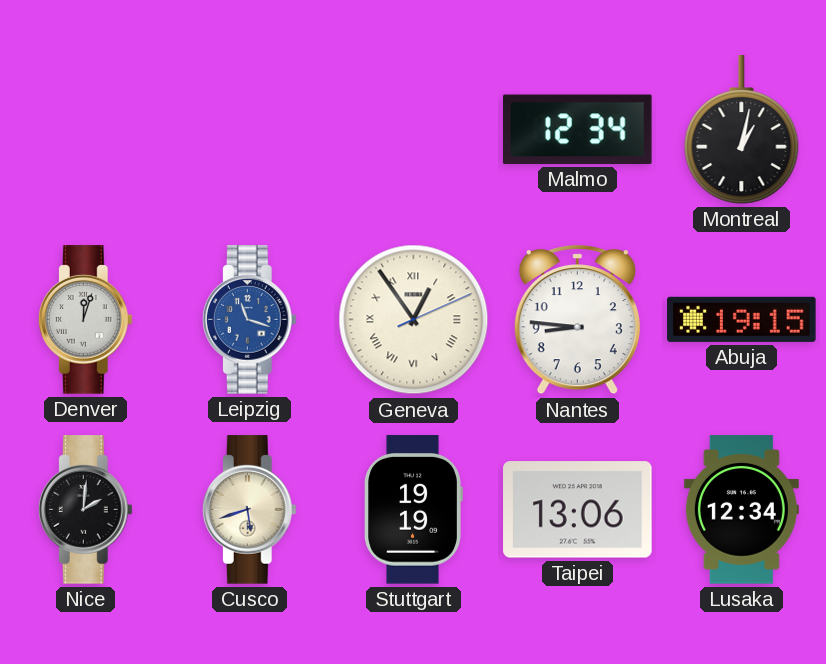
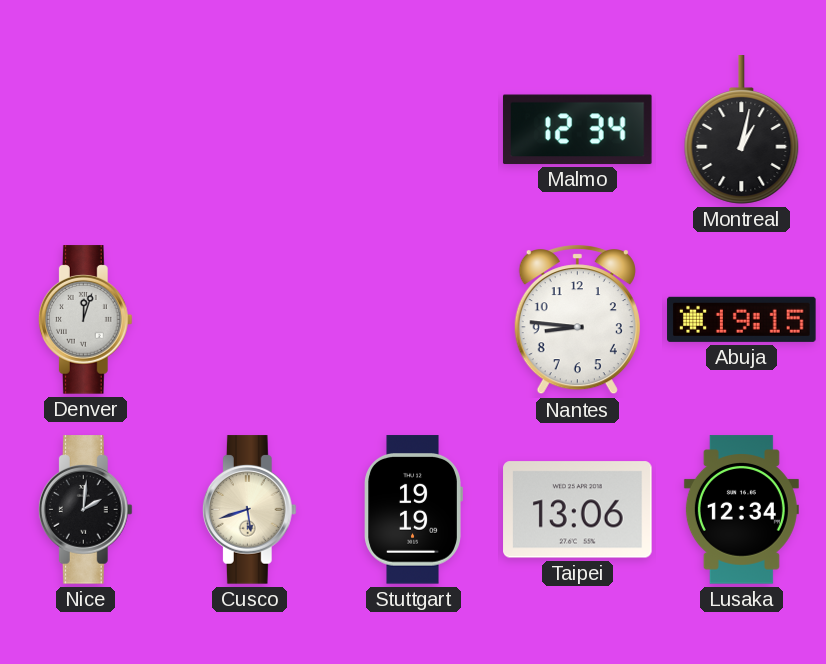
Leipzig: 11:18 -> none
Geneva: 12:54 -> none
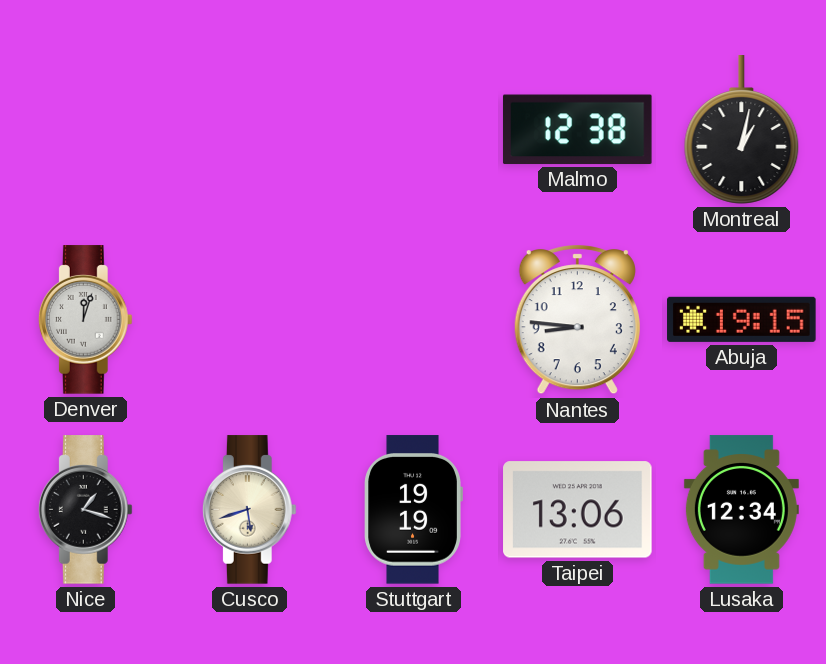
Malmo: 12:34 -> 12:38
Nice: 2:01 -> 1:18
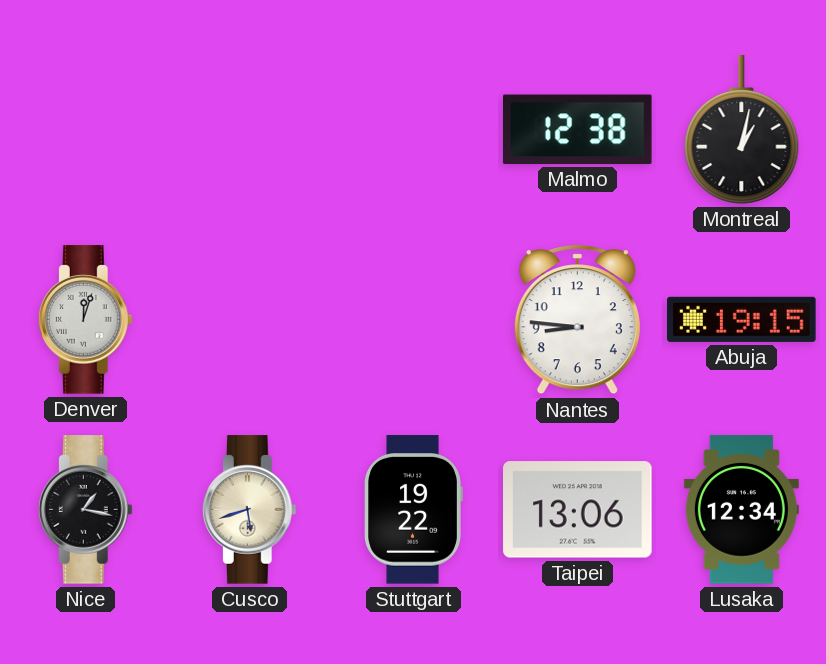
Nice: 1:18 -> 1:17
Stuttgart: 19:19 -> 19:22
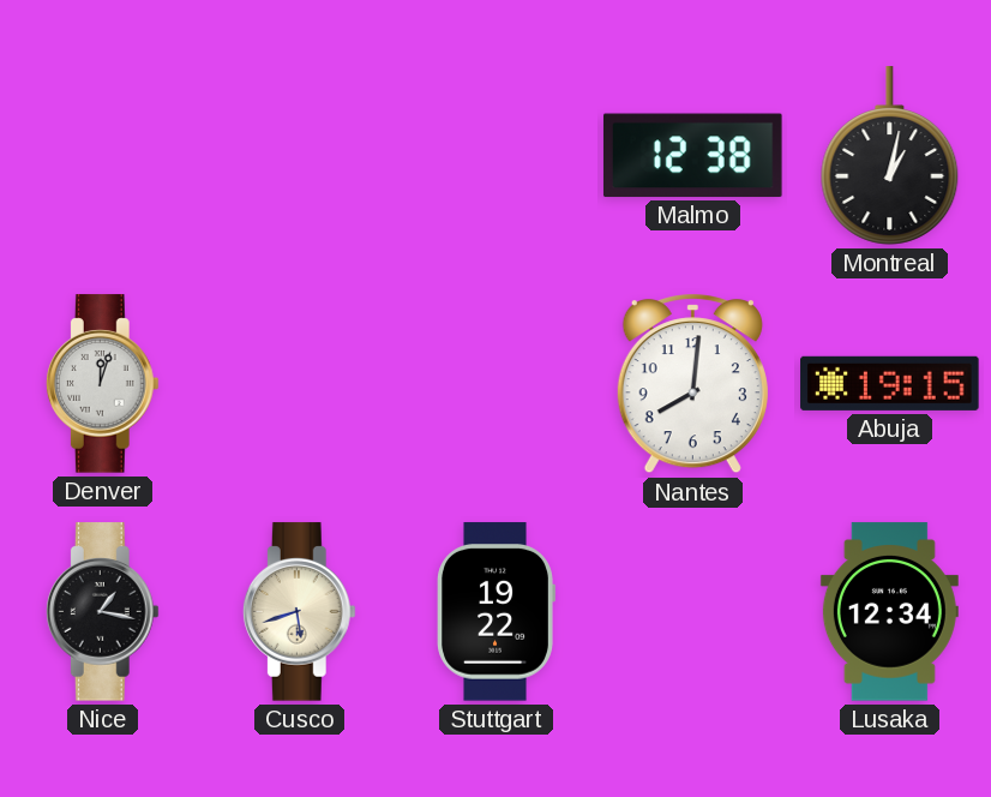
Nantes: 8:46 -> 8:01
Taipei: 13:06 -> none
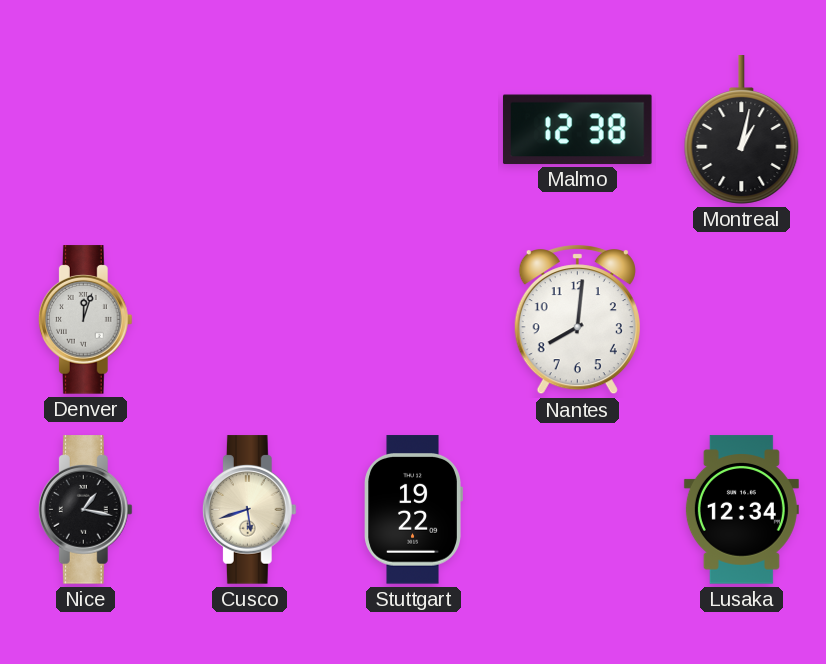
Abuja: 19:15 -> none
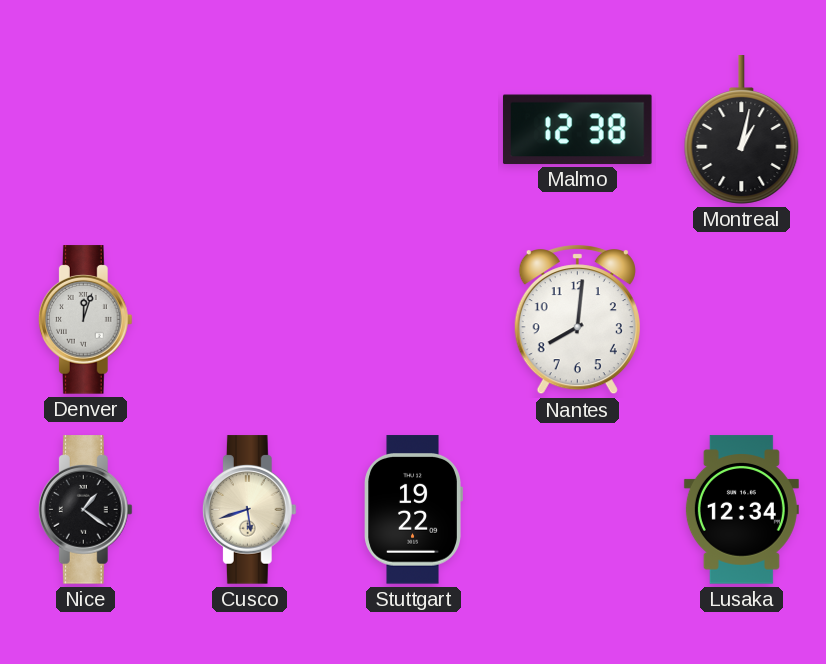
Nice: 1:17 -> 1:21
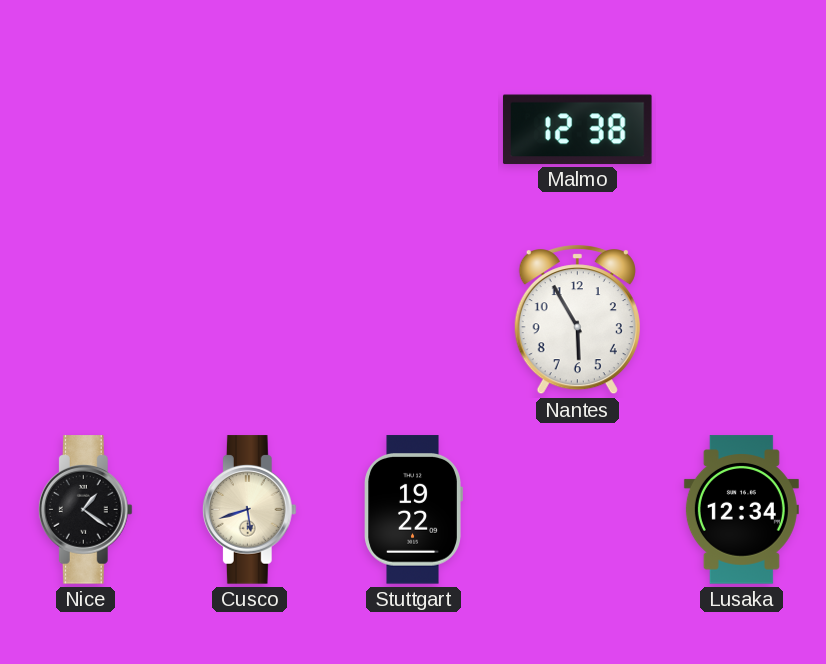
Montreal: 1:02 -> none
Denver: 12:03 -> none
Nantes: 8:01 -> 5:55
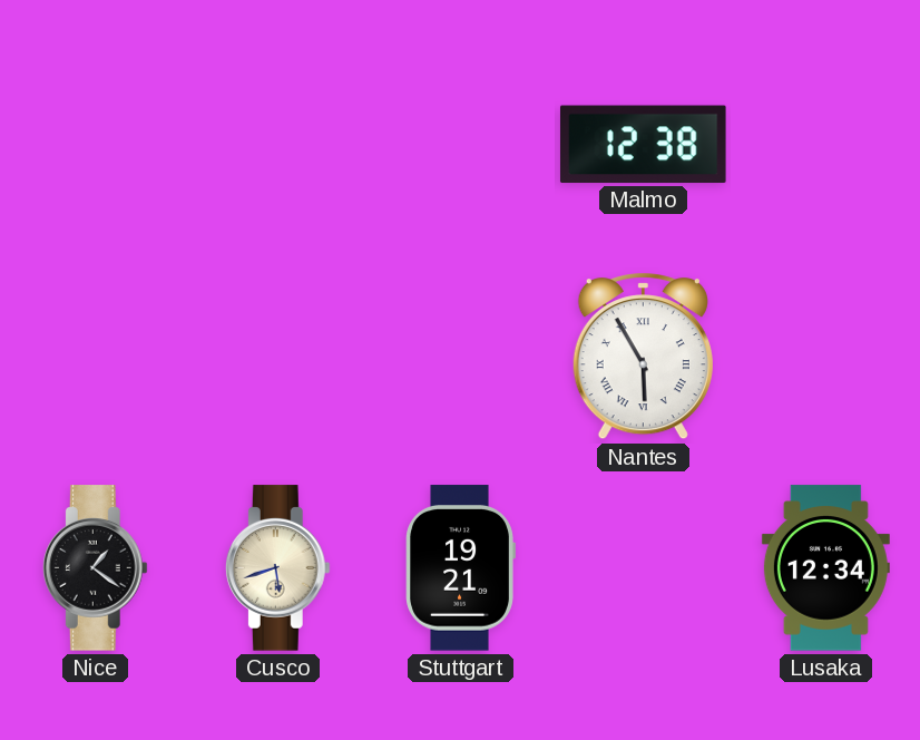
Nantes numerals: Arabic -> Roman
Stuttgart: 19:22 -> 19:21
